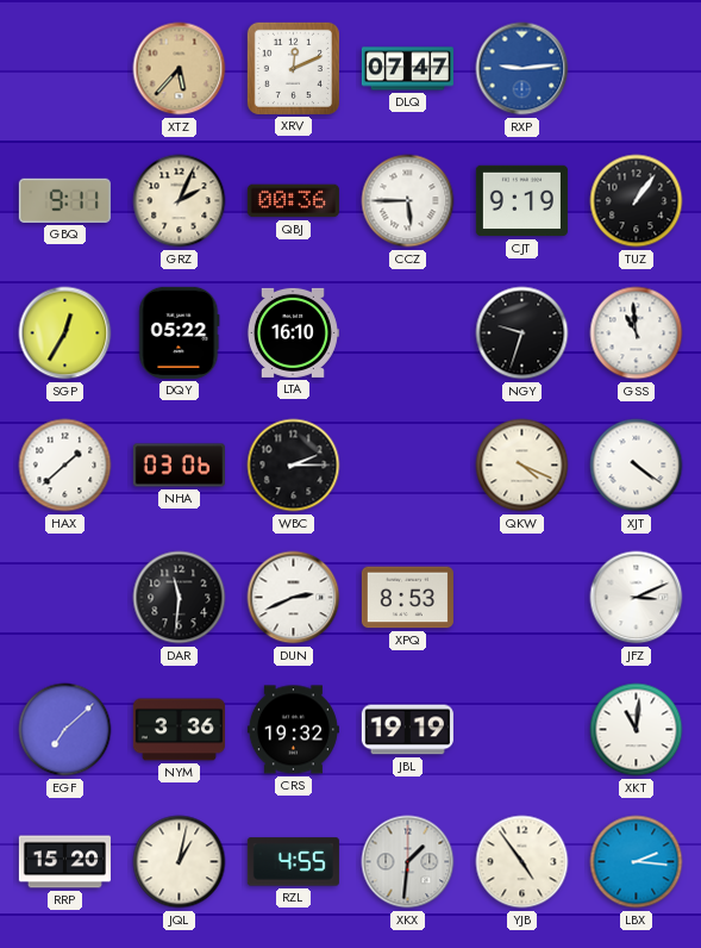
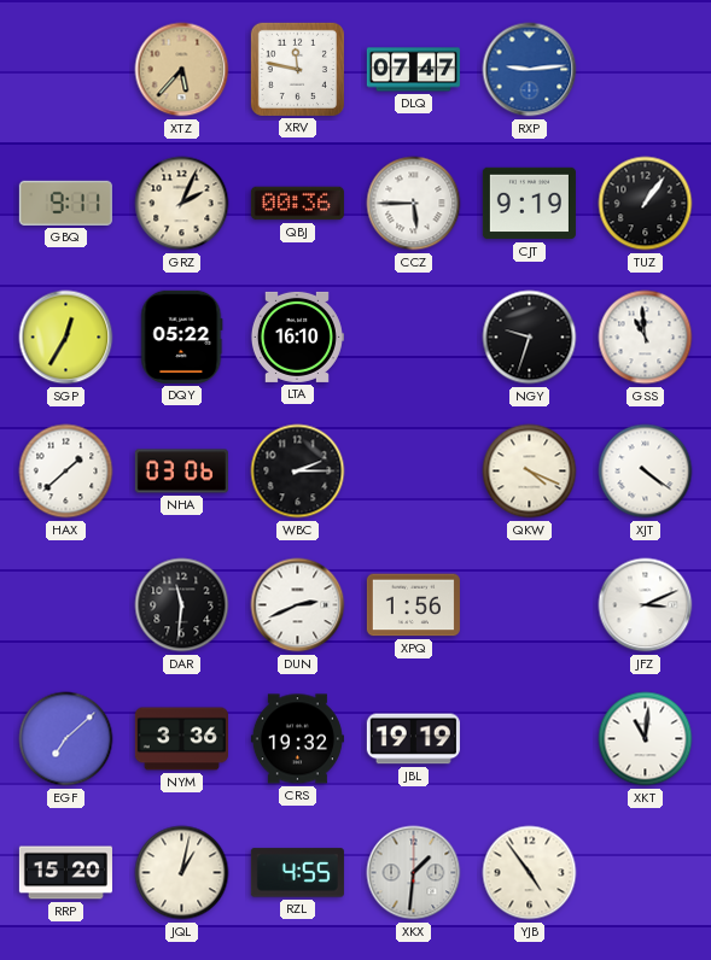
XRV: 12:11 -> 11:47
XPQ: 8:53 -> 1:56
LBX: 2:16 -> none
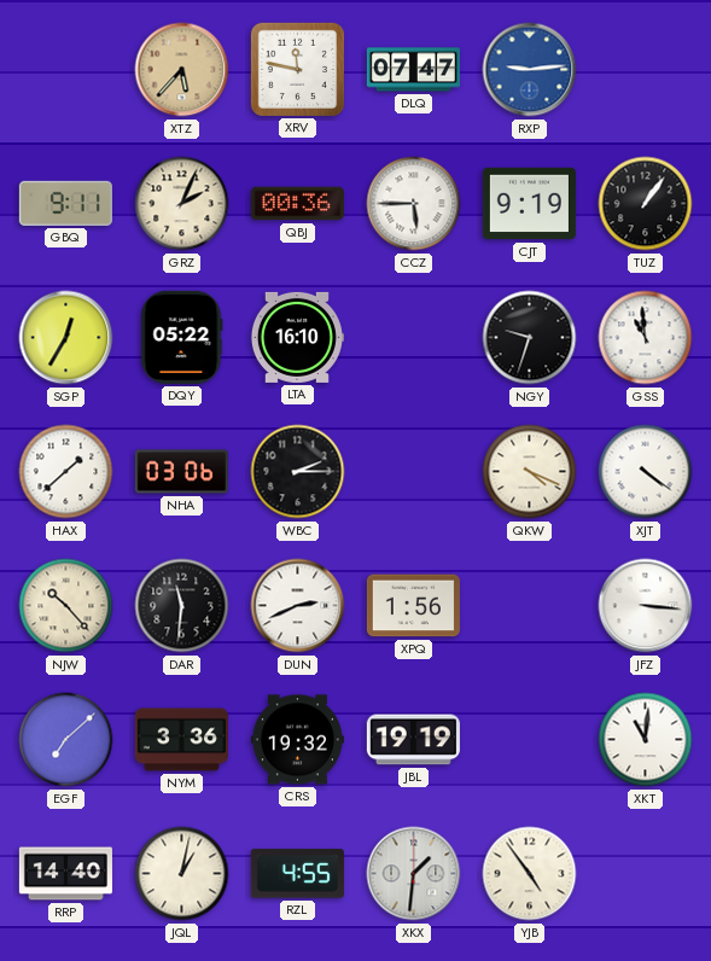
NJW: none -> 10:23
JFZ: 3:11 -> 3:16
RRP: 15:20 -> 14:40
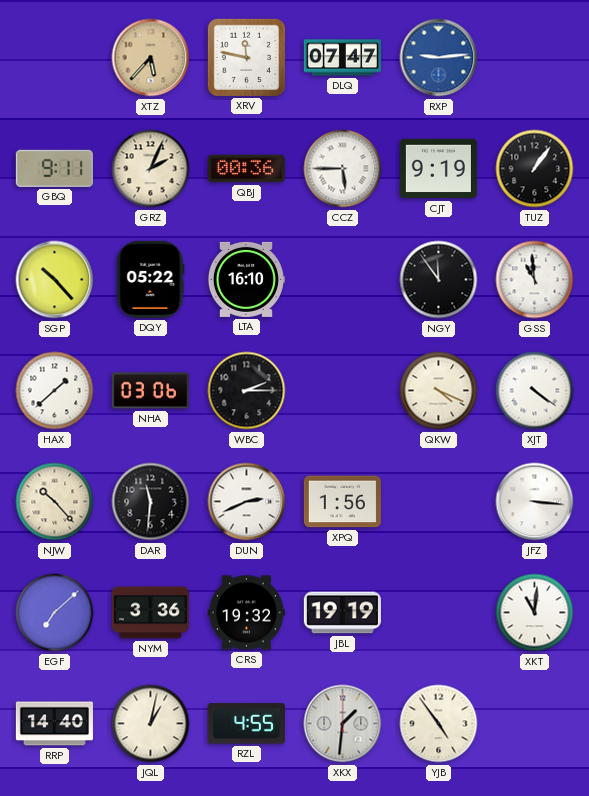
SGP: 12:35 -> 10:23
NGY: 9:33 -> 11:54
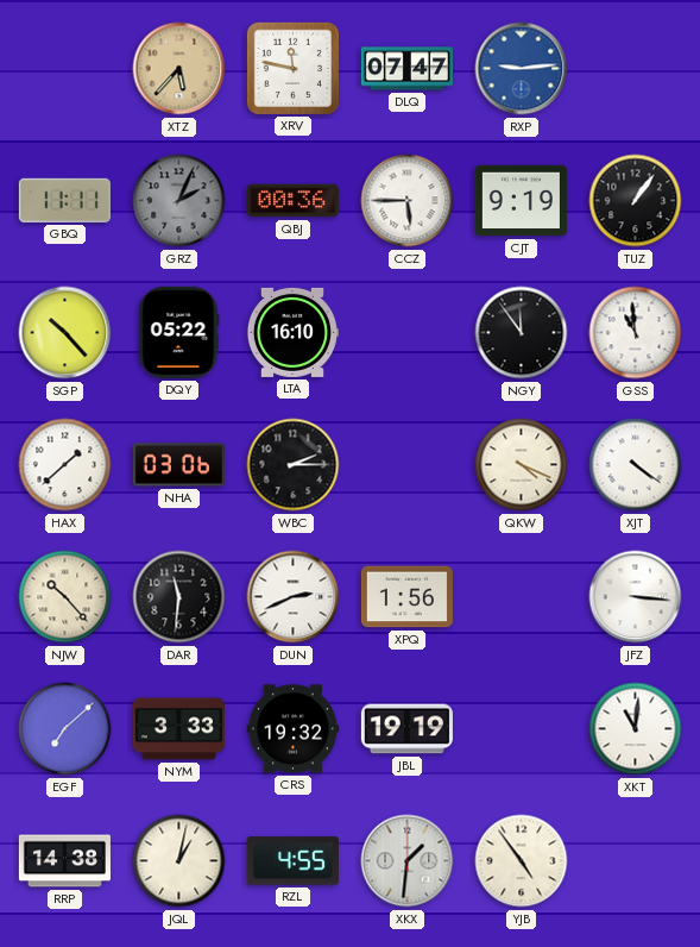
GBQ: 9:11 -> 11:11
GRZ dial: cream -> grey
NYM: 3:36 -> 3:33
RRP: 14:40 -> 14:38
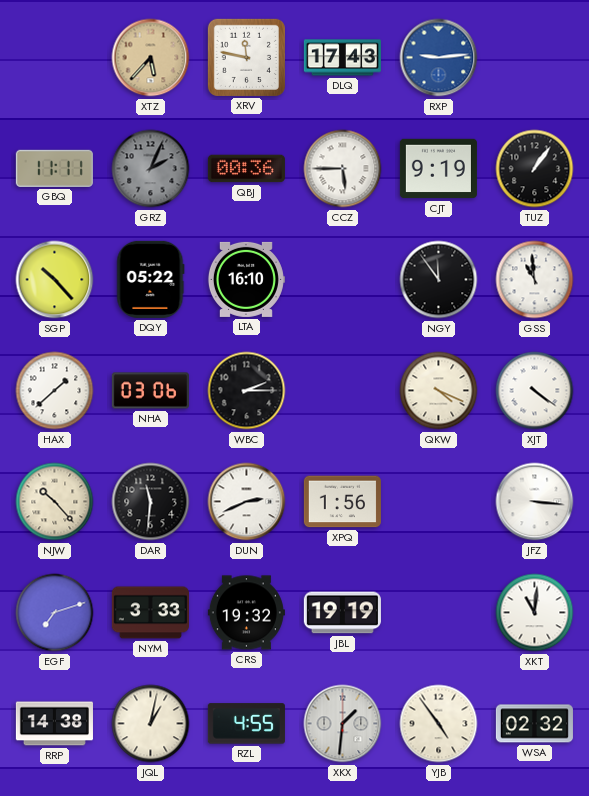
DLQ: 07:47 -> 17:43
EGF: 7:08 -> 7:12
WSA: none -> 02:32
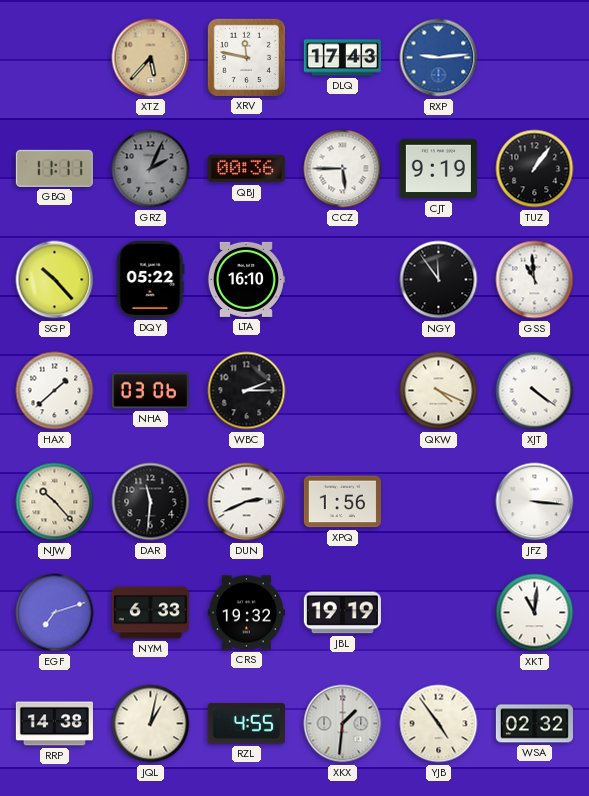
NYM: 3:33 -> 6:33
